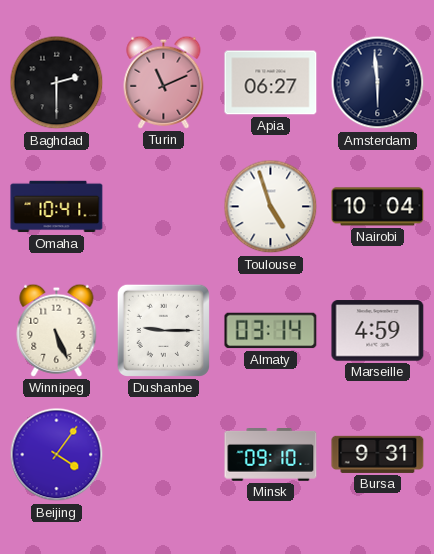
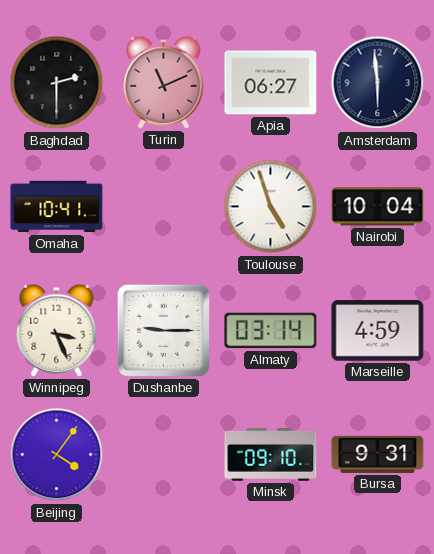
Winnipeg: 5:26 -> 3:26
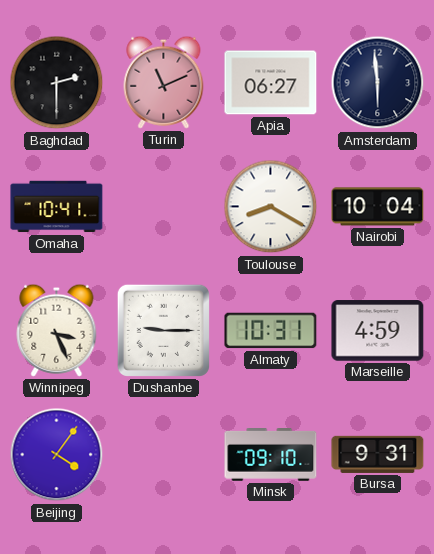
Toulouse: 4:57 -> 8:20
Almaty: 03:14 -> 10:31
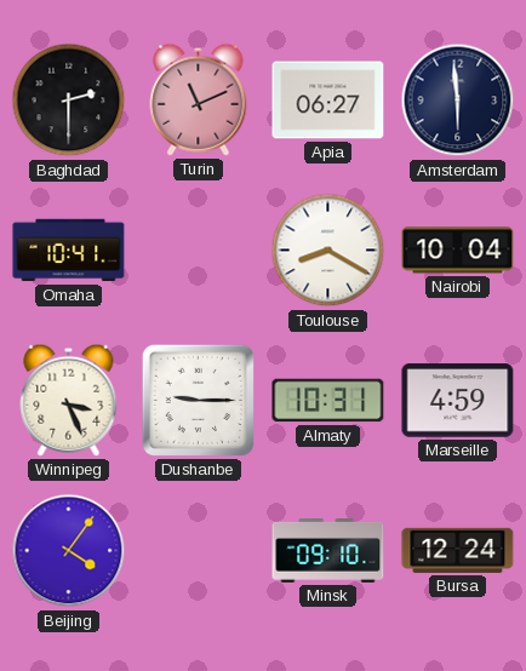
Bursa: 9:31 -> 12:24
